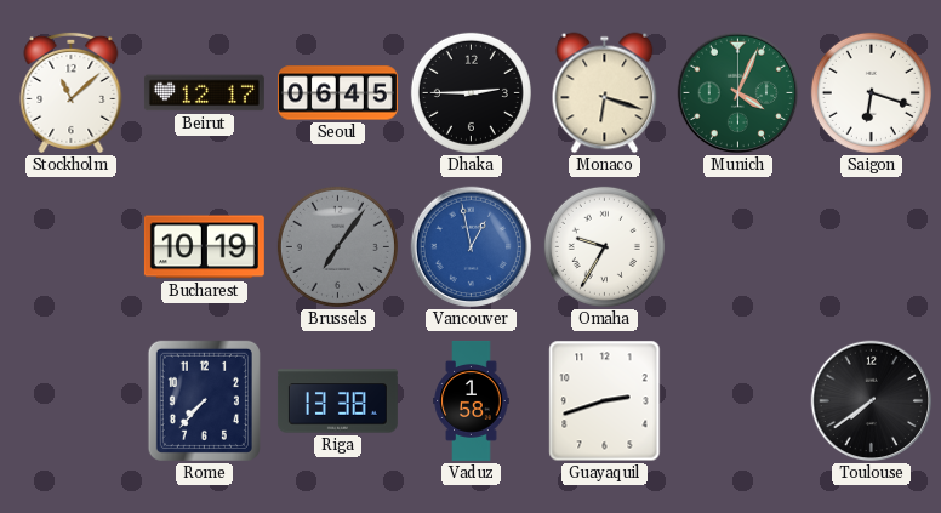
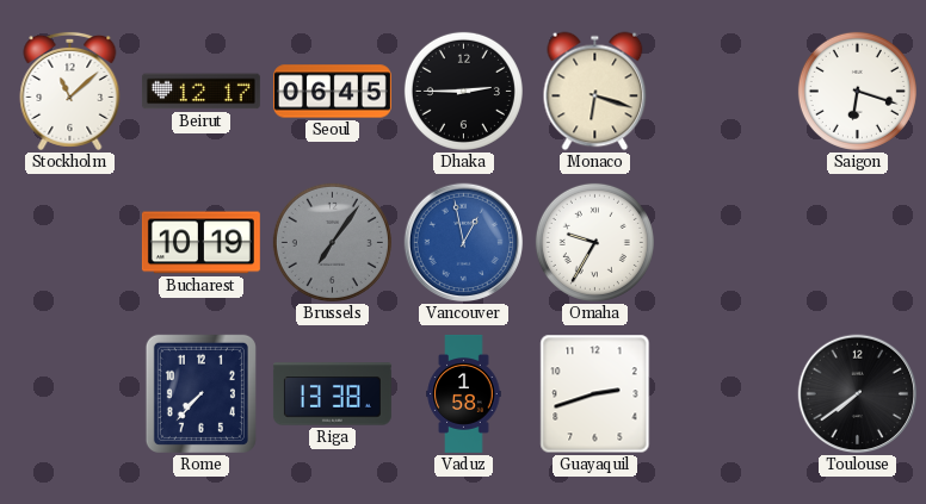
Munich: 4:04 -> none
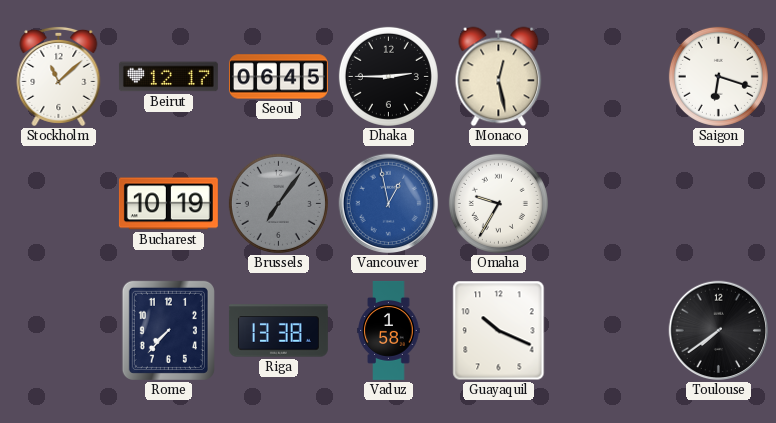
Monaco: 6:18 -> 12:28
Guayaquil: 2:42 -> 10:19
